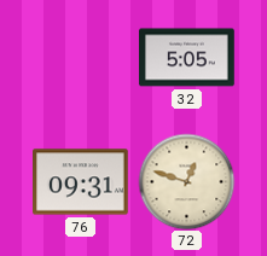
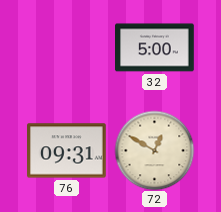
32: 5:05 -> 5:00
72: 12:48 -> 12:50
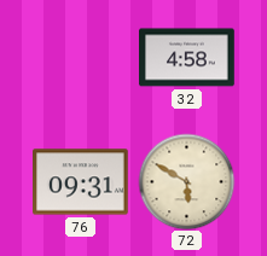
32: 5:00 -> 4:58
72: 12:50 -> 5:50
